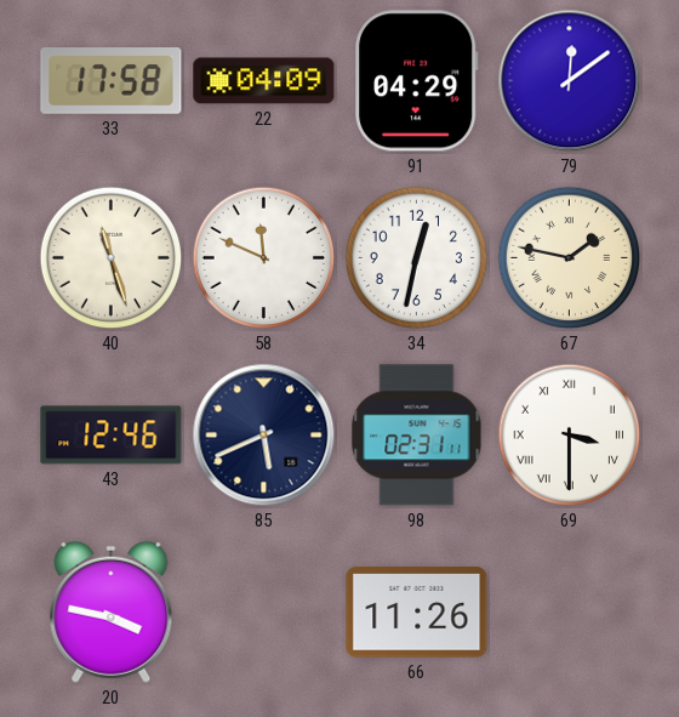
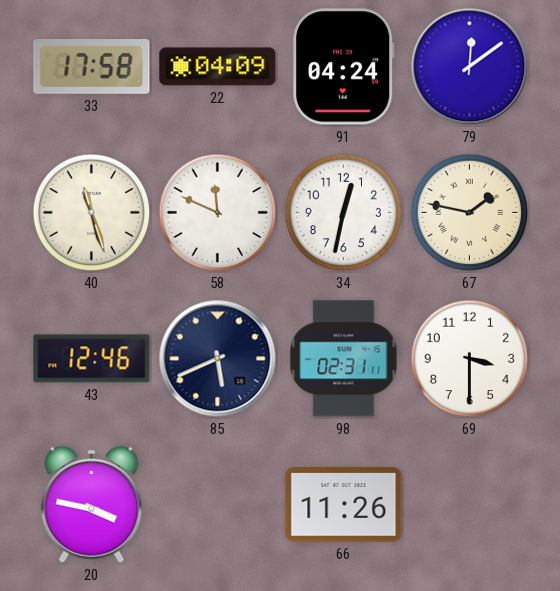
91: 04:29 -> 04:24
69 numerals: Roman -> Arabic
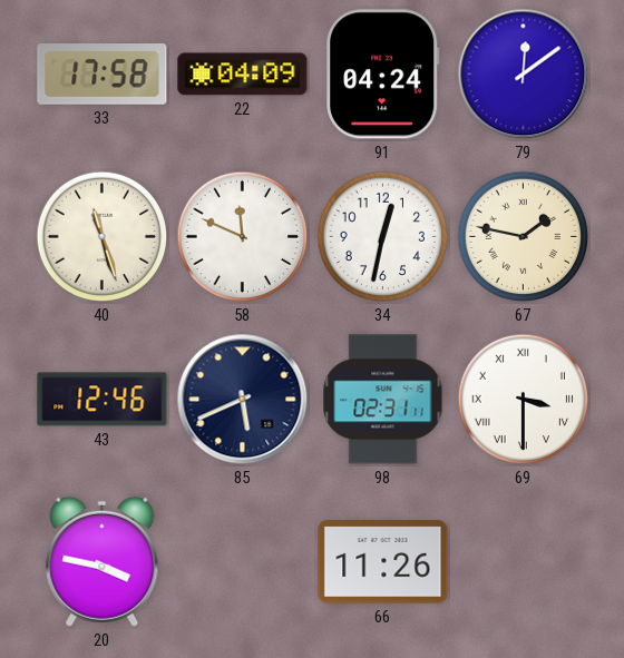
69 numerals: Arabic -> Roman
